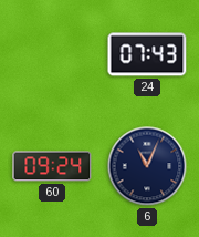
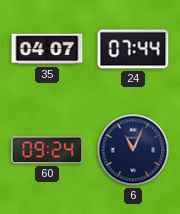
35: none -> 04:07
24: 07:43 -> 07:44
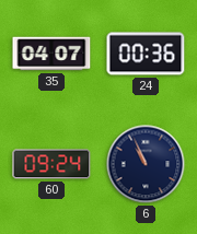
24: 07:44 -> 00:36
6: 11:04 -> 10:56
